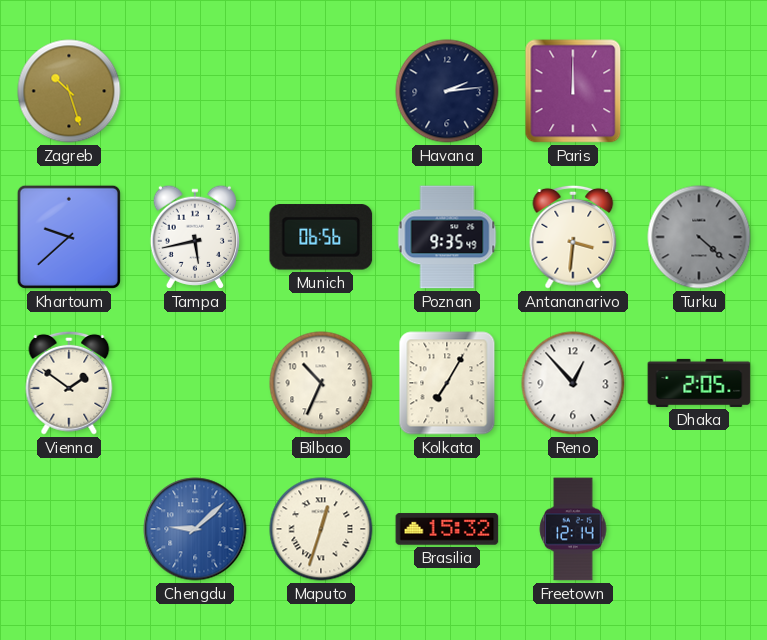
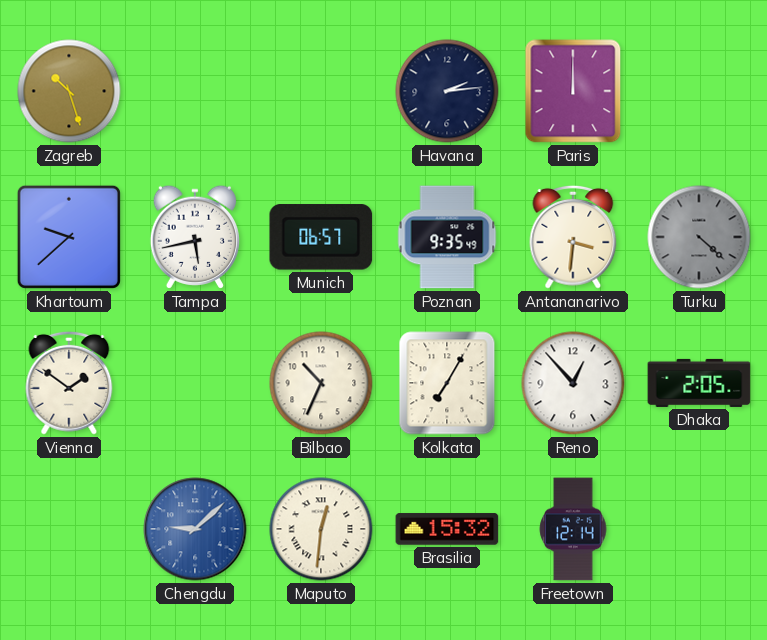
Munich: 06:56 -> 06:57
Maputo: 12:33 -> 12:31
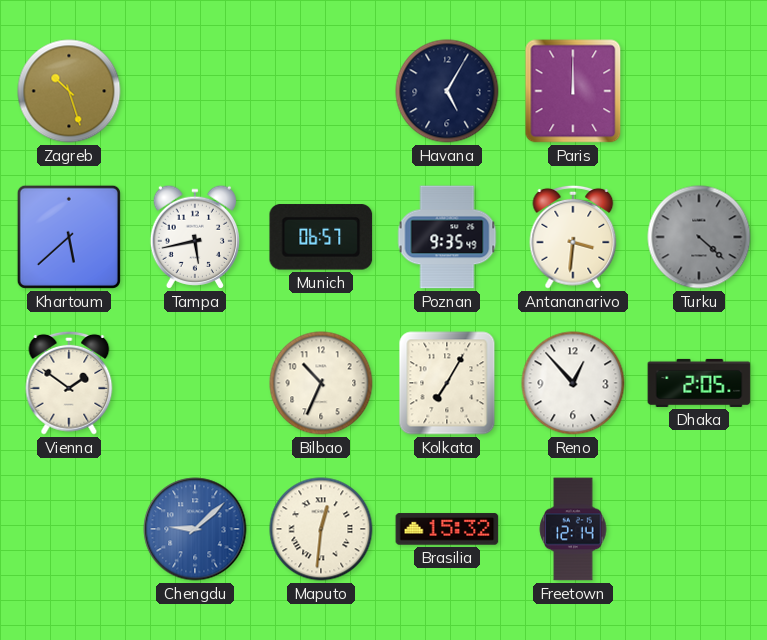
Havana: 2:14 -> 5:05
Khartoum: 9:38 -> 5:38
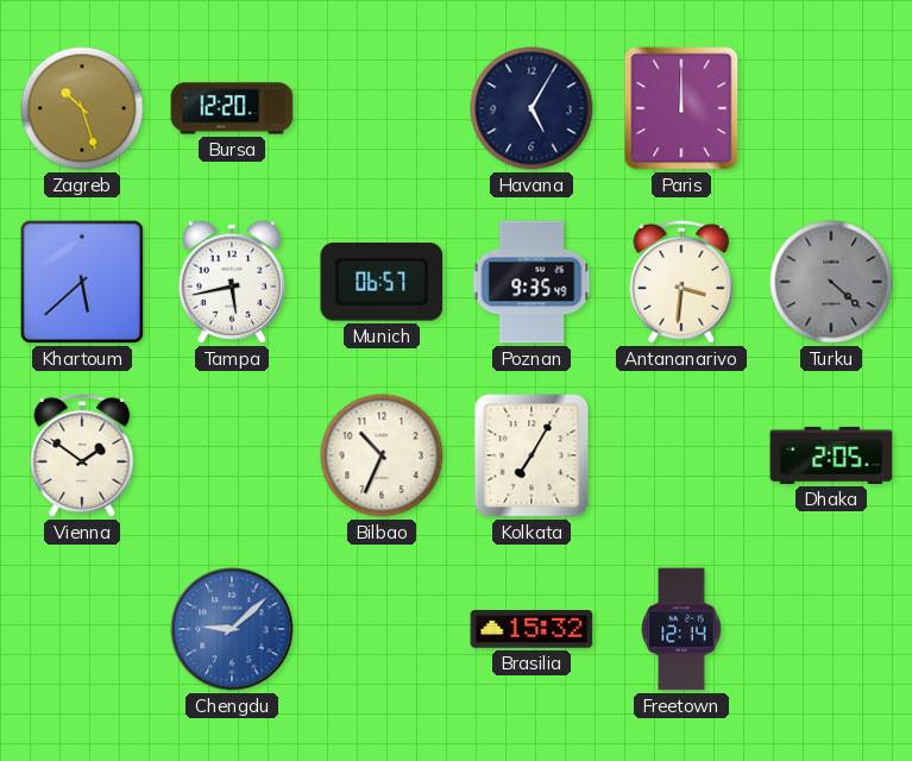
Bursa: none -> 12:20
Reno: 12:53 -> none
Maputo: 12:31 -> none
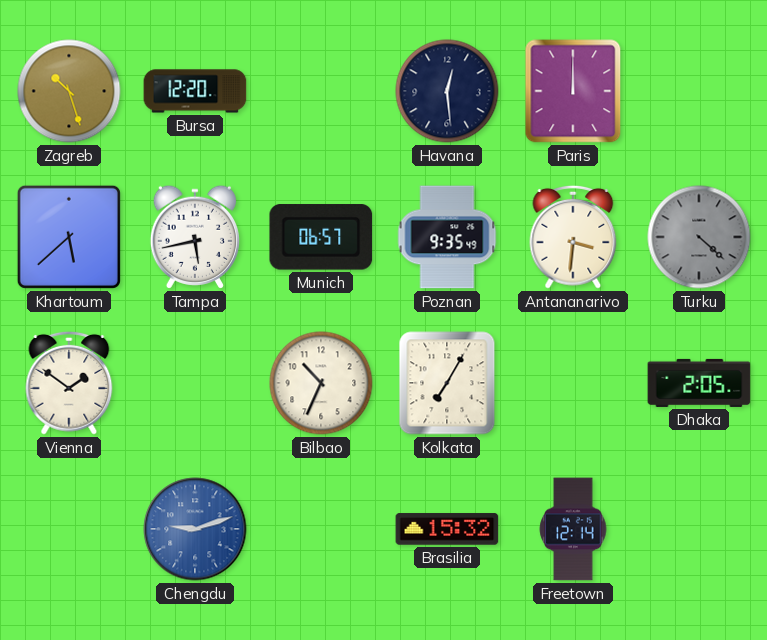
Havana: 5:05 -> 12:29
Chengdu: 9:08 -> 9:12
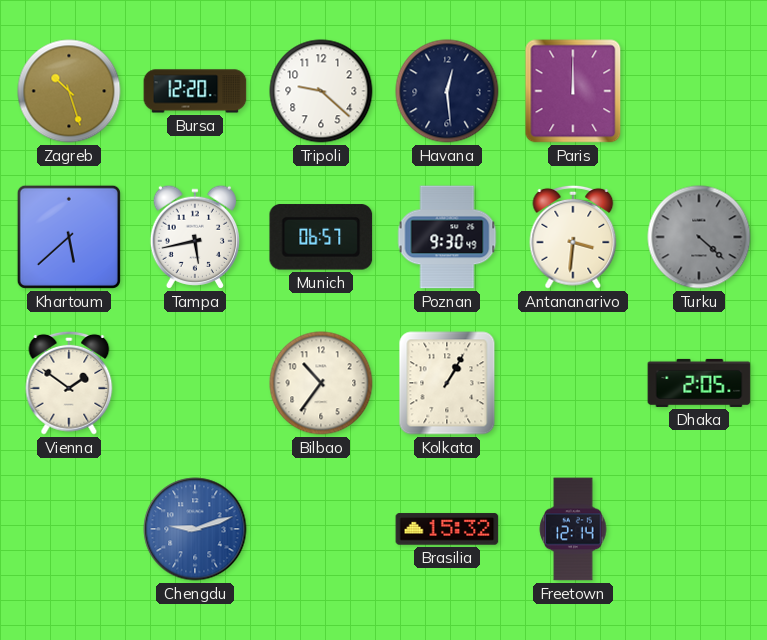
Tripoli: none -> 9:22
Poznan: 9:35 -> 9:30
Bilbao: 10:34 -> 10:36
Kolkata: 7:05 -> 1:05
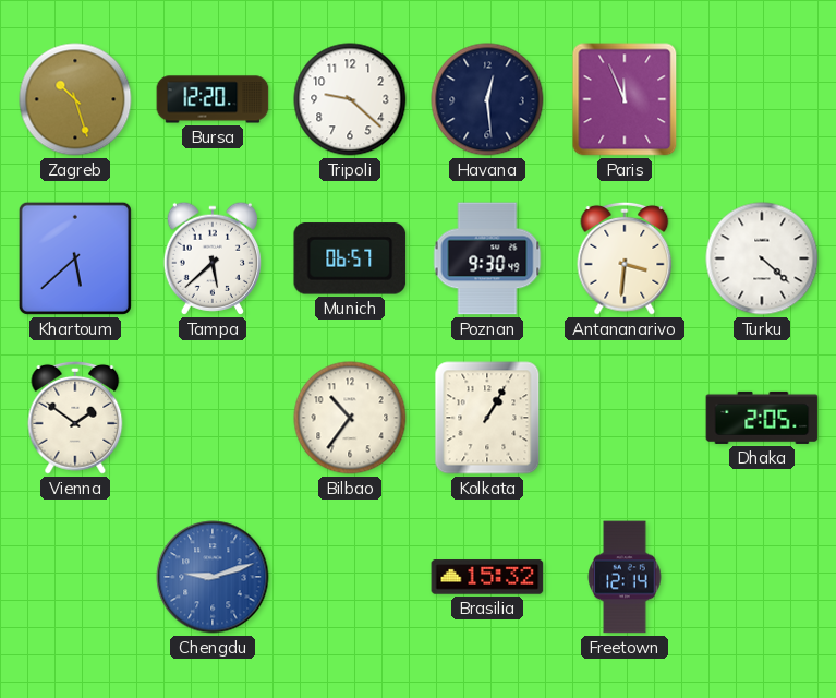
Paris: 12:00 -> 11:56
Tampa: 5:43 -> 5:38
Turku dial: grey -> white
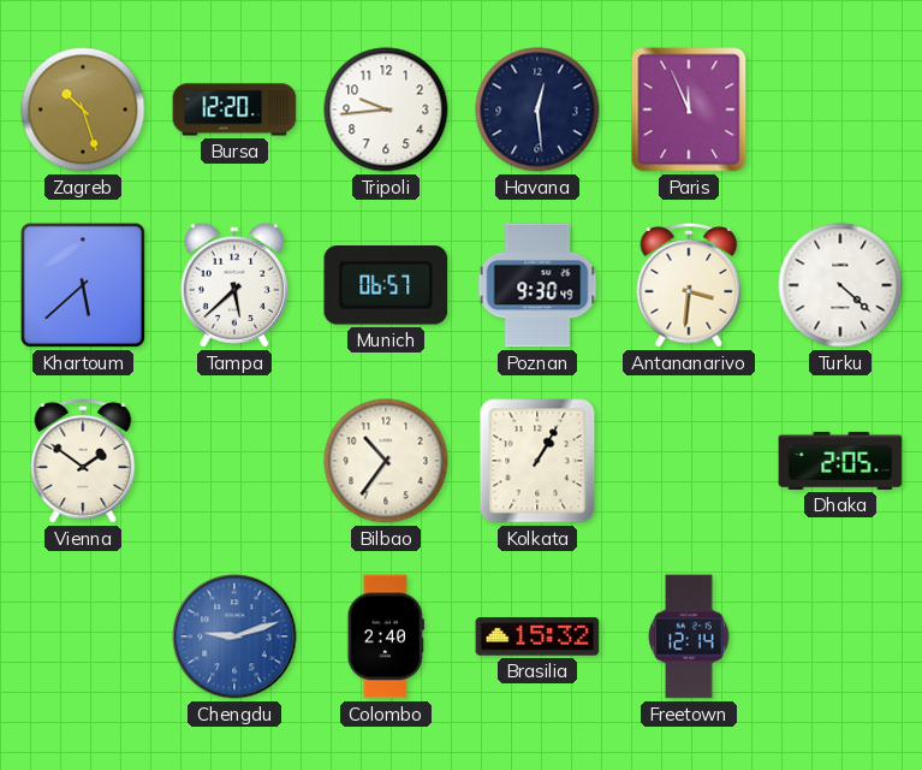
Tripoli: 9:22 -> 9:44
Colombo: none -> 2:40
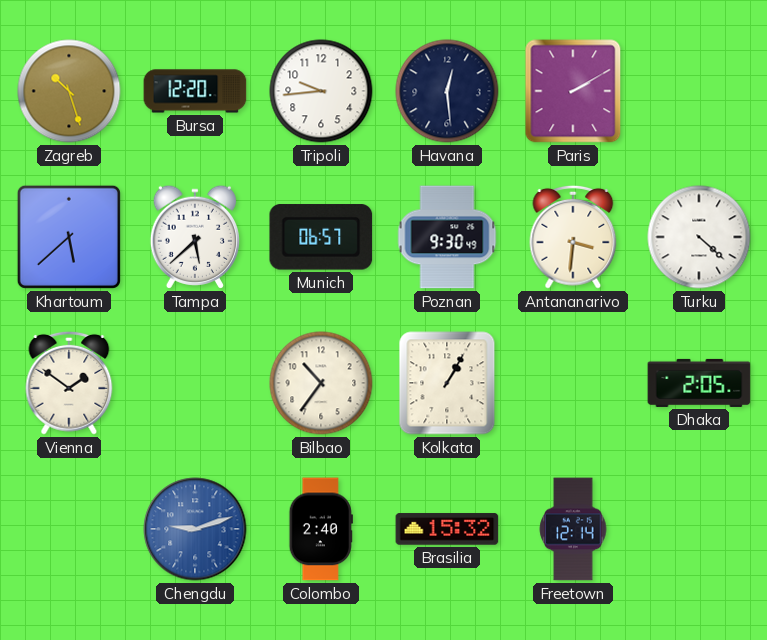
Paris: 11:56 -> 2:10
